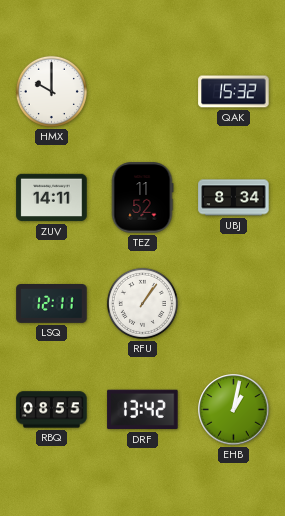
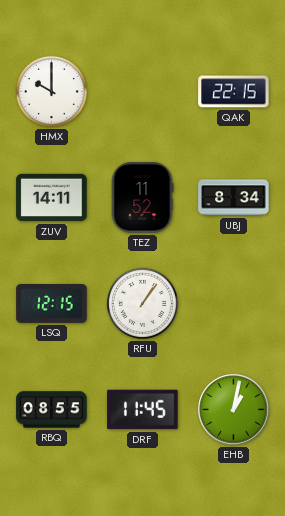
QAK: 15:32 -> 22:15
LSQ: 12:11 -> 12:15
DRF: 13:42 -> 11:45
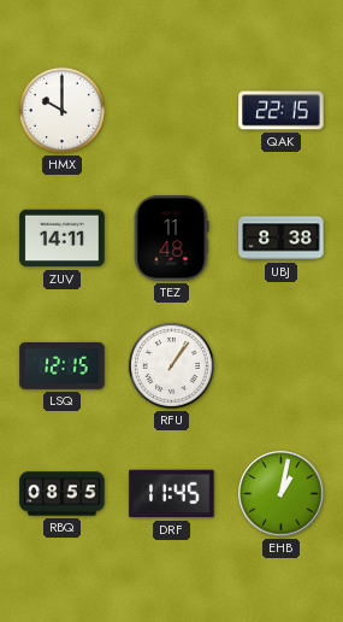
TEZ: 11:52 -> 11:48
UBJ: 8:34 -> 8:38
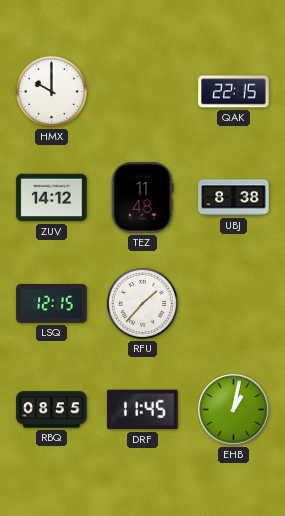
ZUV: 14:11 -> 14:12
RFU: 1:06 -> 1:37
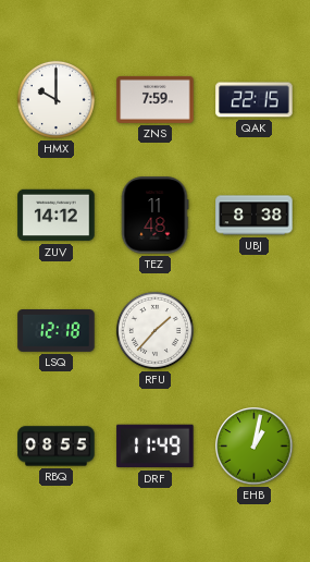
ZNS: none -> 7:59
LSQ: 12:15 -> 12:18
DRF: 11:45 -> 11:49
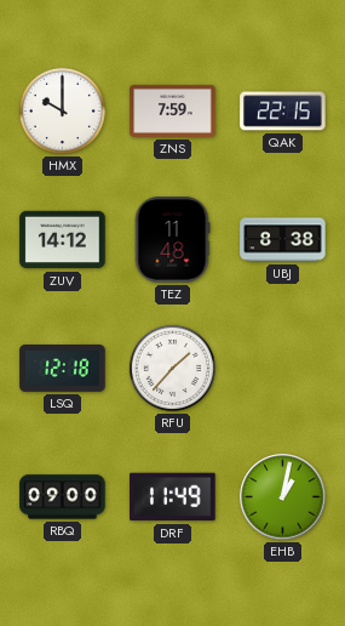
RBQ: 08:55 -> 09:00
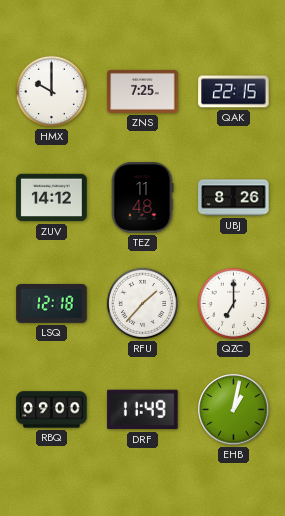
ZNS: 7:59 -> 7:25
UBJ: 8:38 -> 8:26
QZC: none -> 7:00
